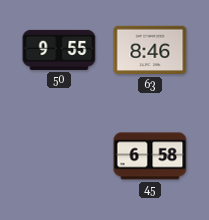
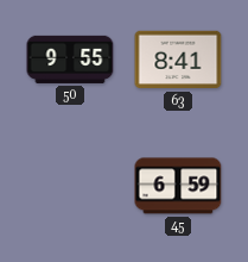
63: 8:46 -> 8:41
45: 6:58 -> 6:59
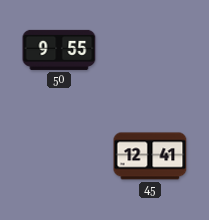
63: 8:41 -> none
45: 6:59 -> 12:41
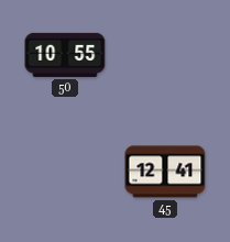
50: 9:55 -> 10:55
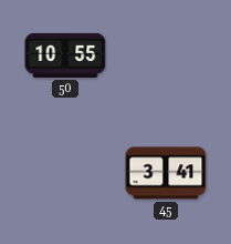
45: 12:41 -> 3:41
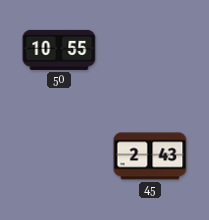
45: 3:41 -> 2:43
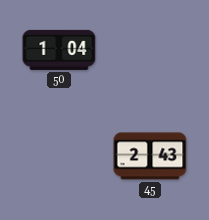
50: 10:55 -> 1:04
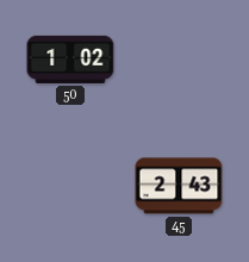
50: 1:04 -> 1:02
